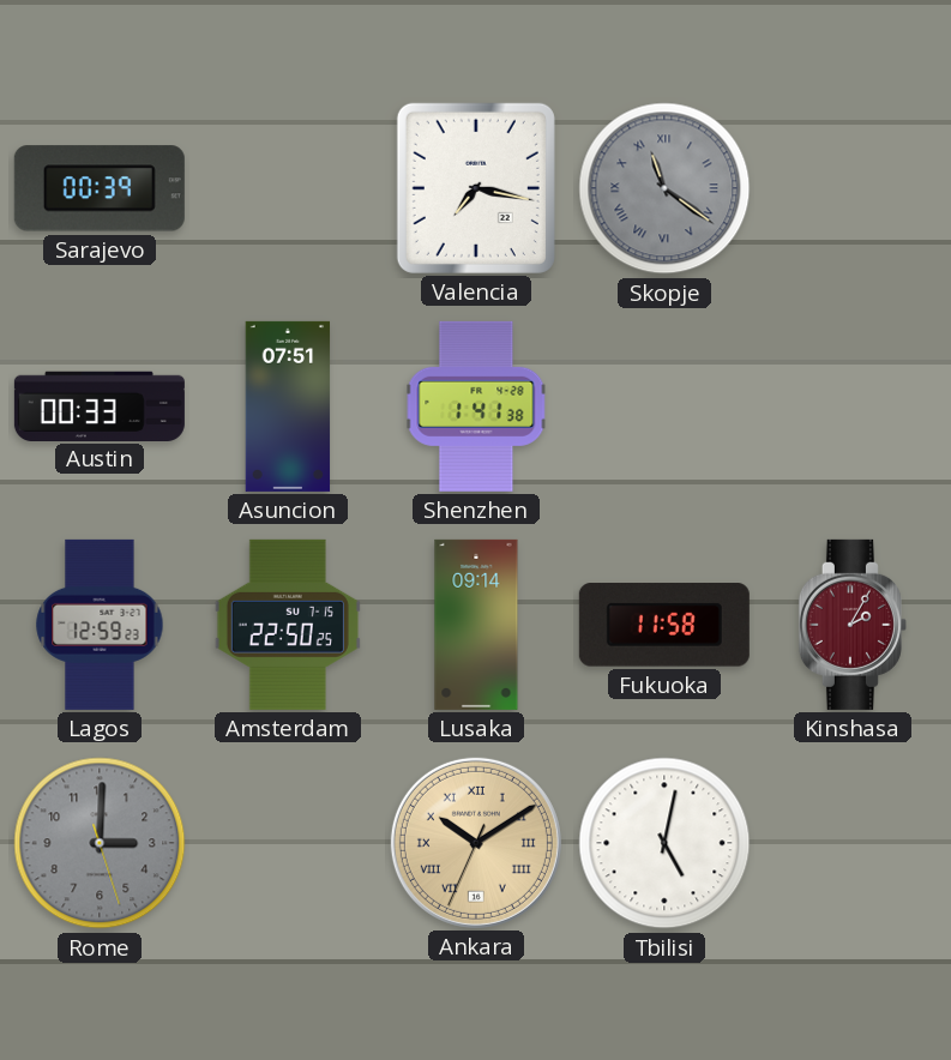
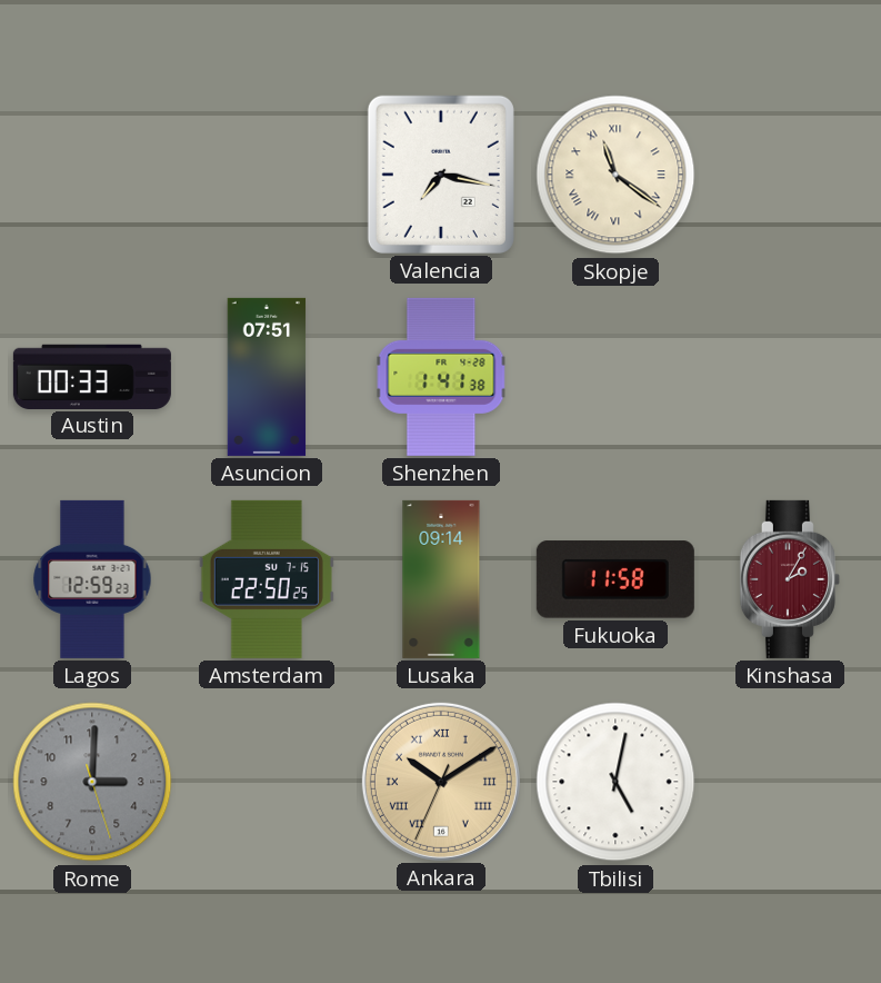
Sarajevo: 00:39 -> none
Skopje dial: grey -> cream
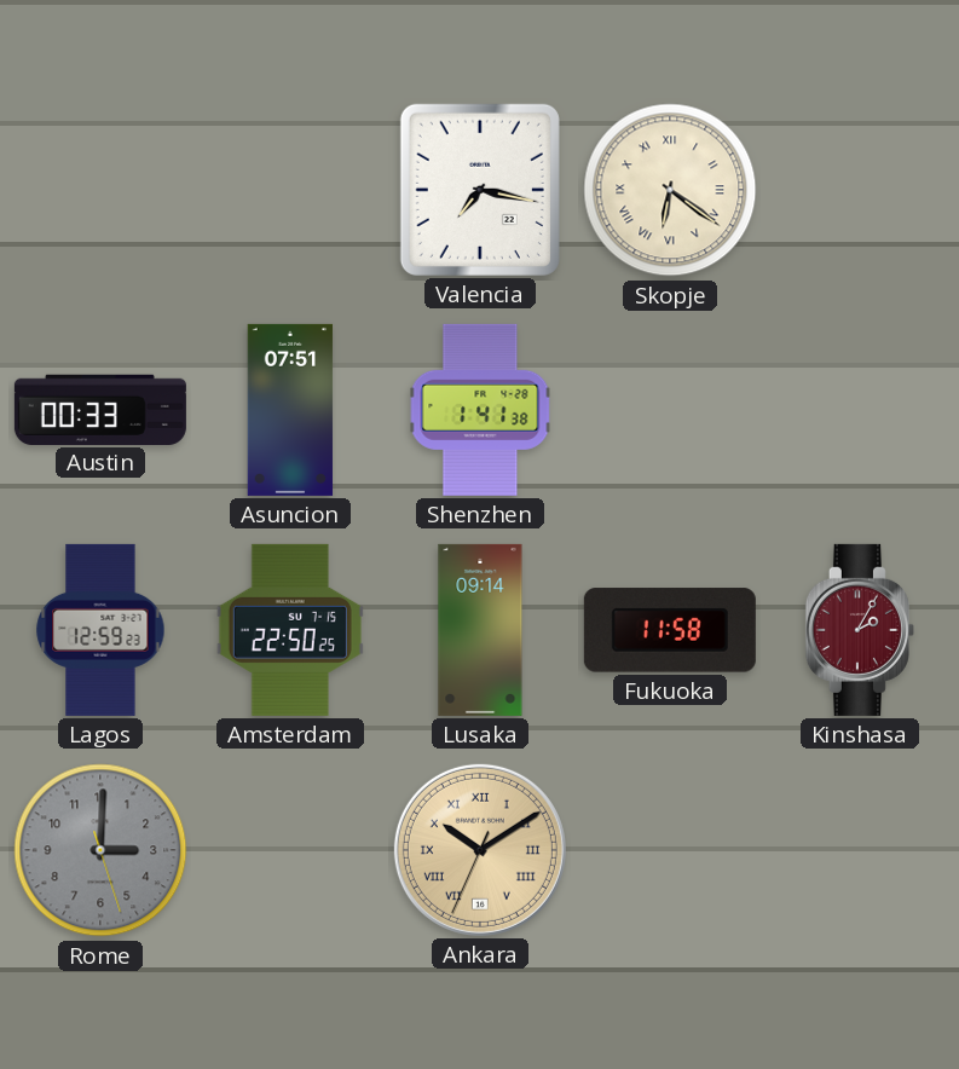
Skopje: 11:21 -> 6:21
Tbilisi: 5:02 -> none
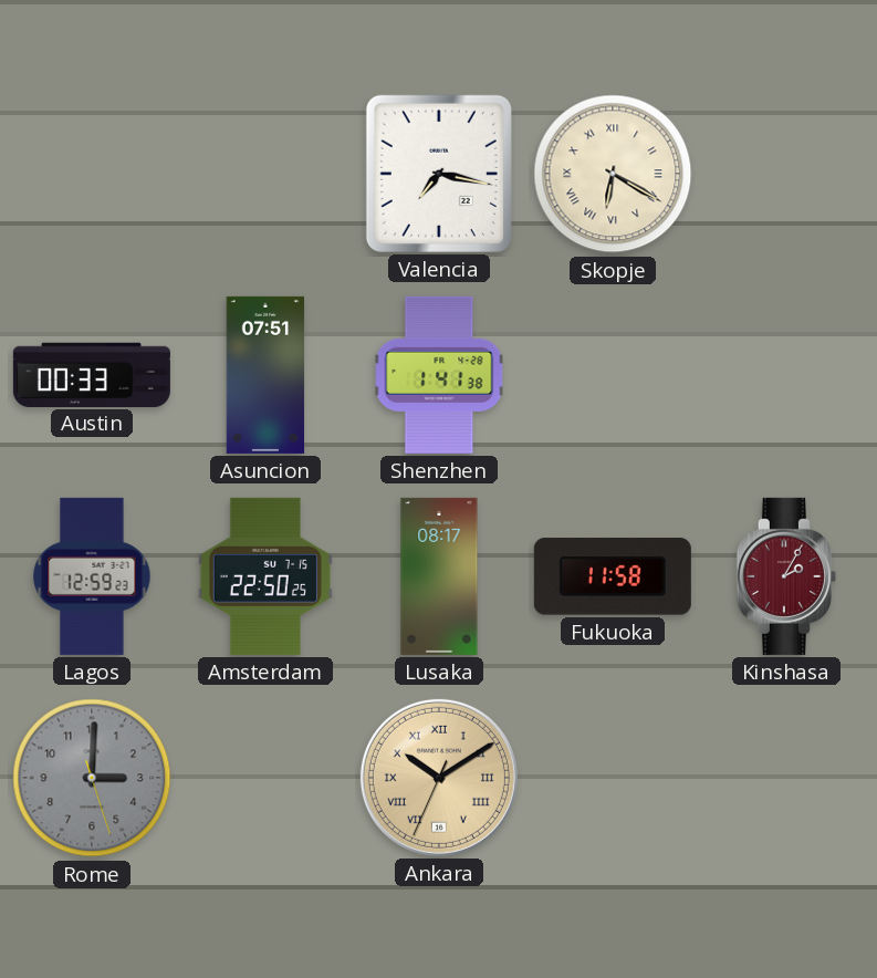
Skopje: 6:21 -> 6:20
Lusaka: 09:14 -> 08:17
